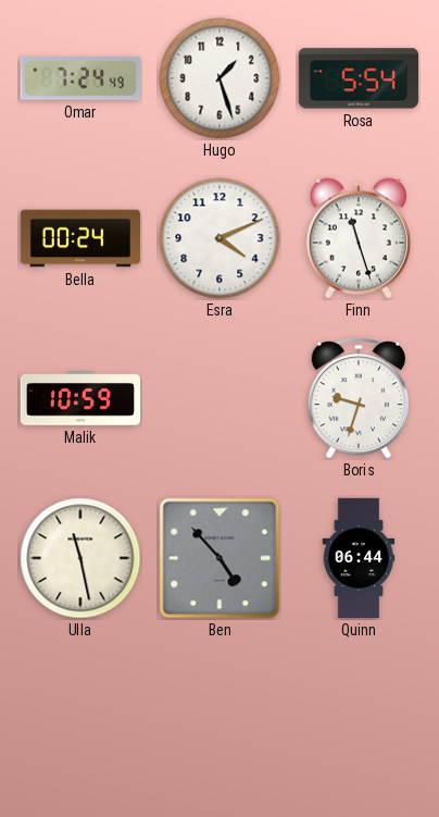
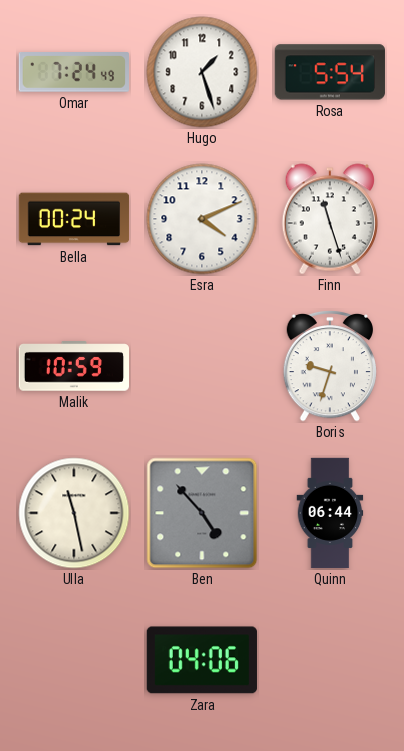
Zara: none -> 04:06
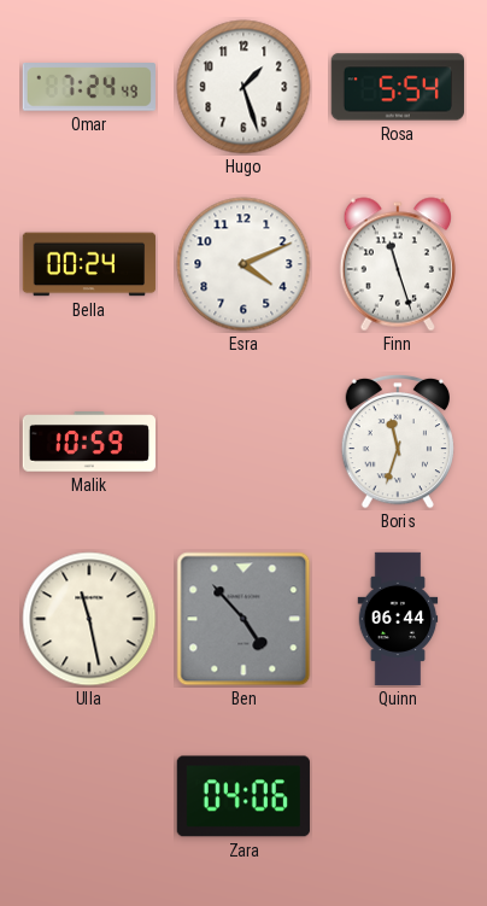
Boris: 9:33 -> 11:33
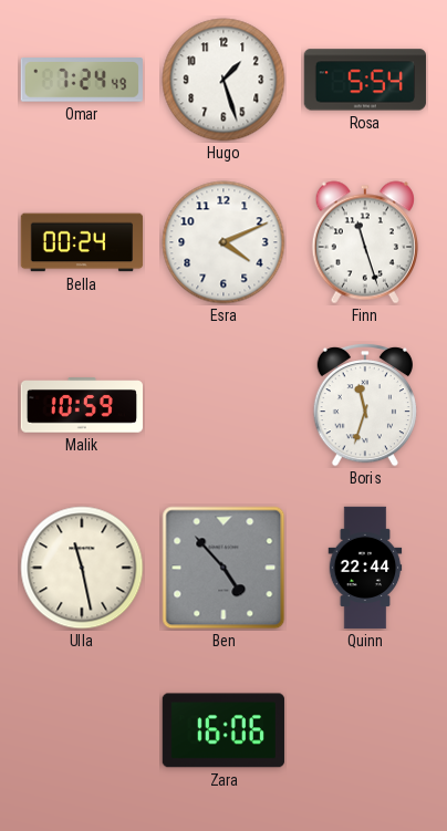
Quinn: 06:44 -> 22:44
Zara: 04:06 -> 16:06
